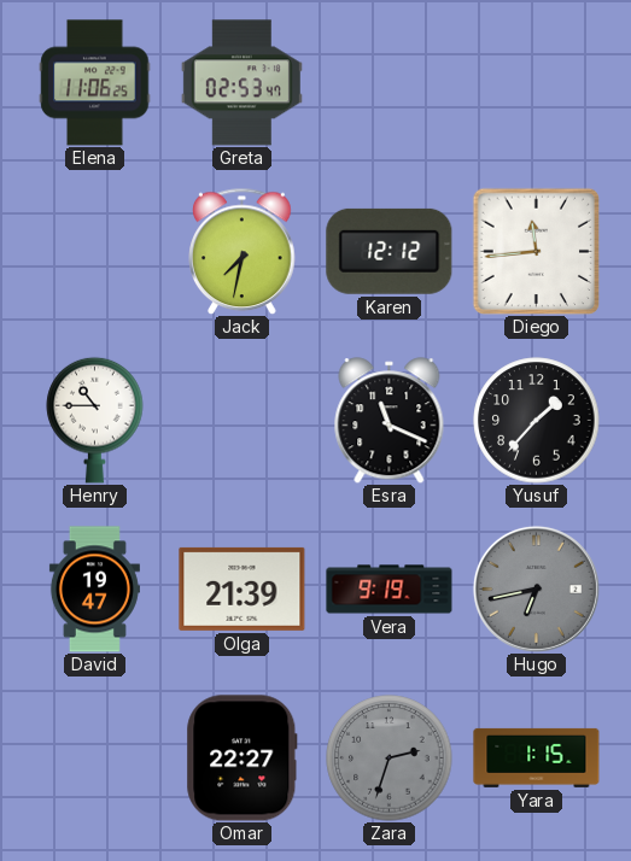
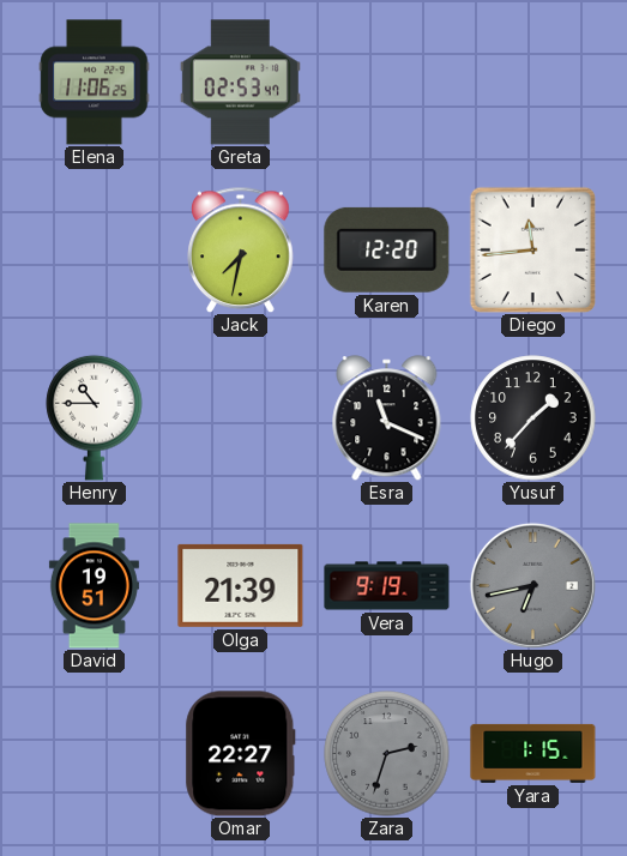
Karen: 12:12 -> 12:20
David: 19:47 -> 19:51
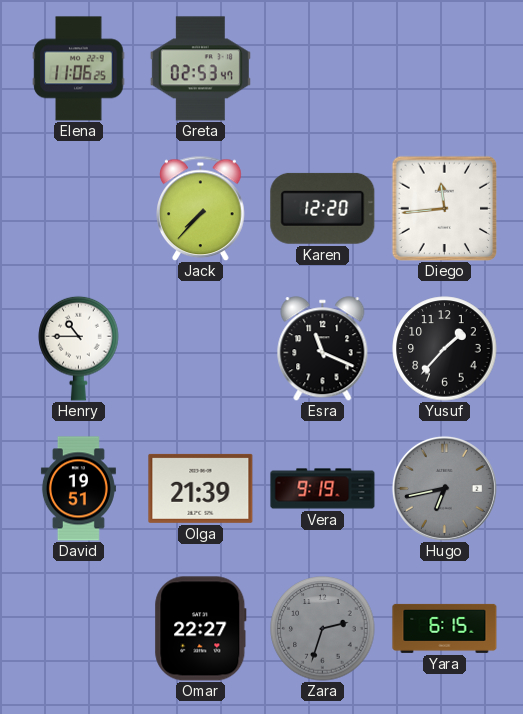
Jack: 7:32 -> 7:37
Yara: 1:15 -> 6:15
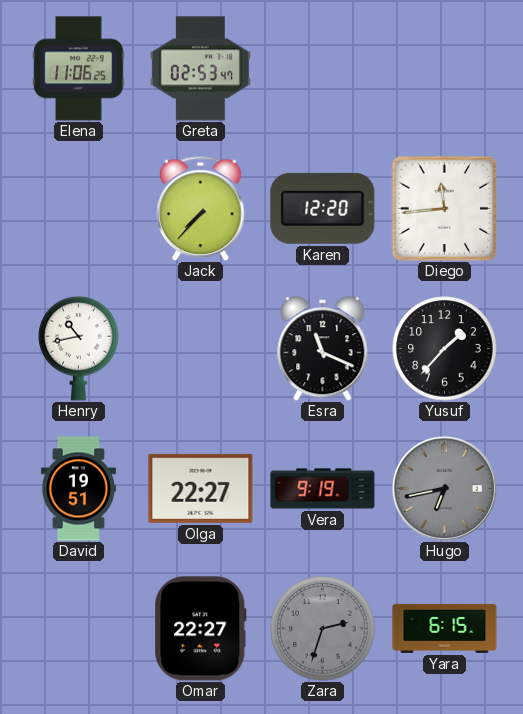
Henry: 10:45 -> 10:43
Olga: 21:39 -> 22:27
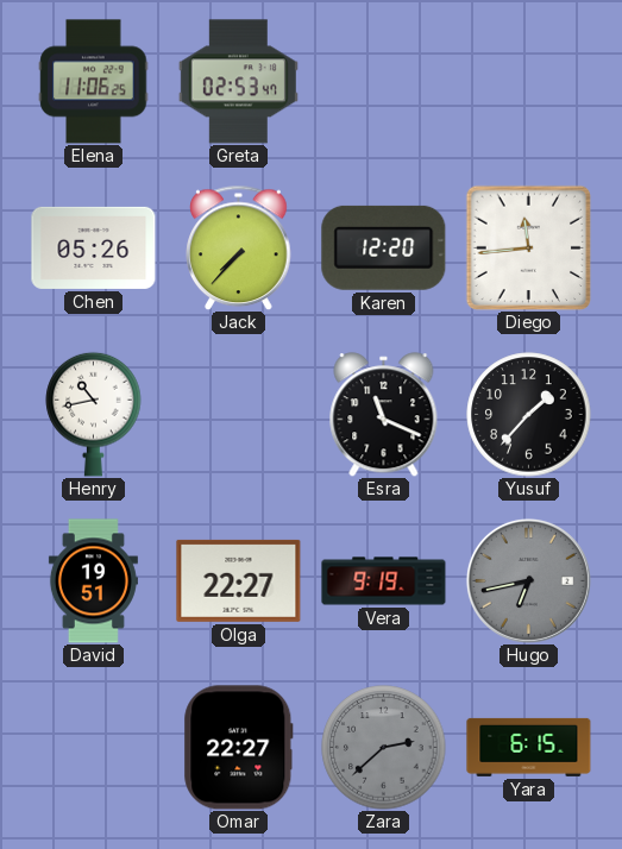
Chen: none -> 05:26
Zara: 2:33 -> 2:38
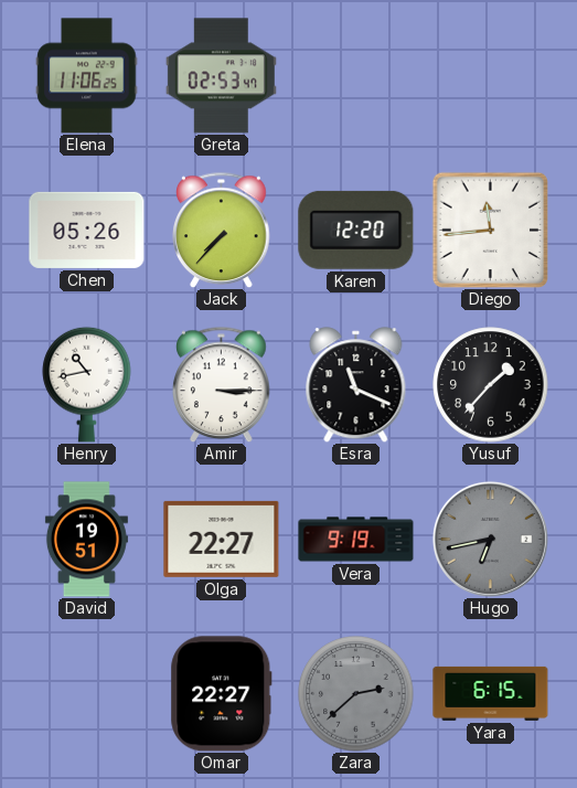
Amir: none -> 3:15
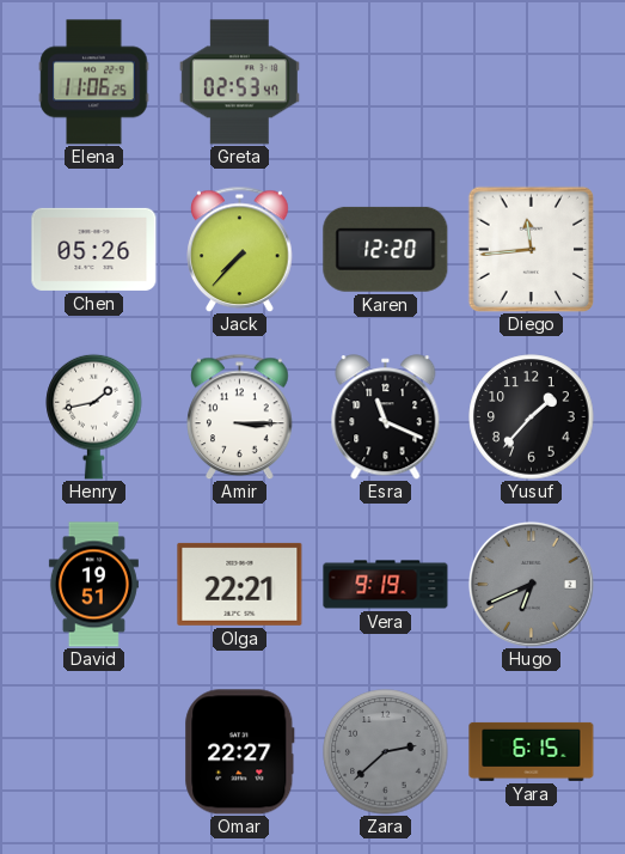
Henry: 10:43 -> 1:43
Olga: 22:27 -> 22:21
Hugo: 6:43 -> 6:41
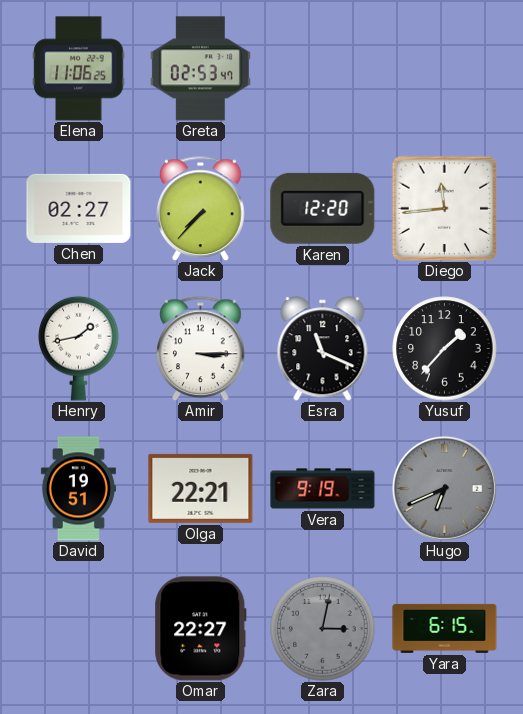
Chen: 05:26 -> 02:27
Zara: 2:38 -> 3:02
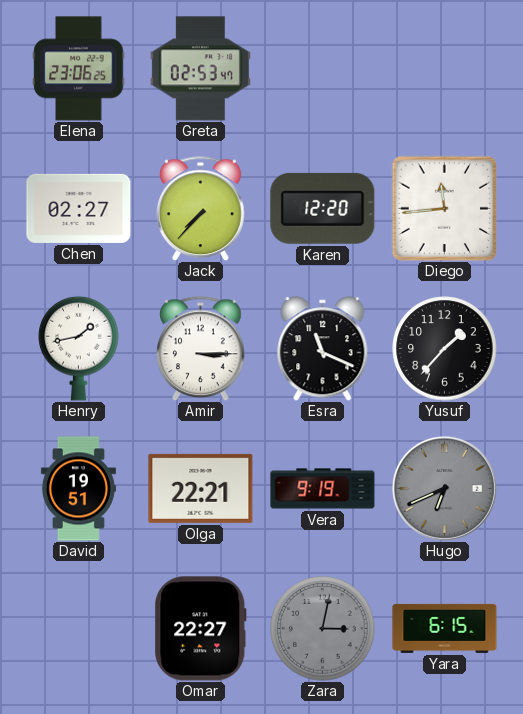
Elena: 11:06 -> 23:06
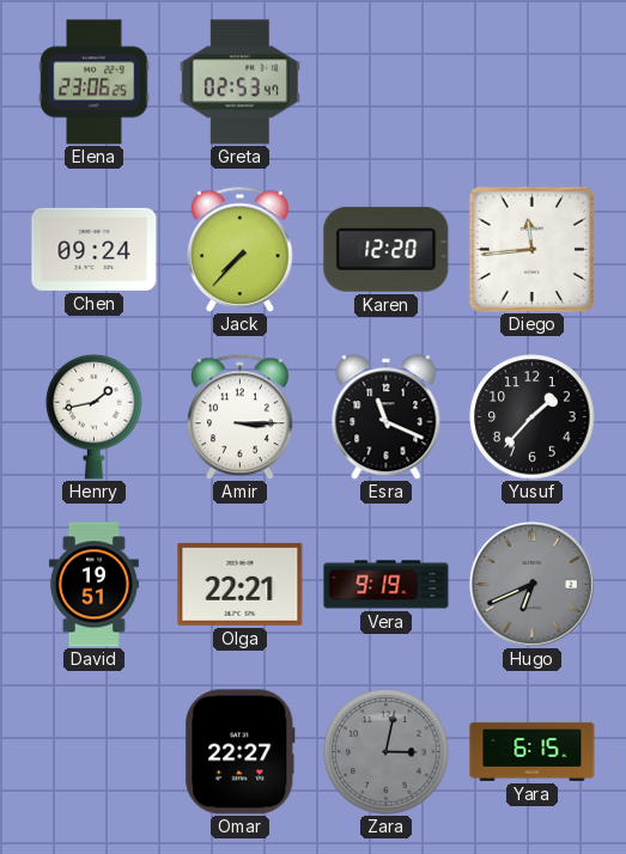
Chen: 02:27 -> 09:24
